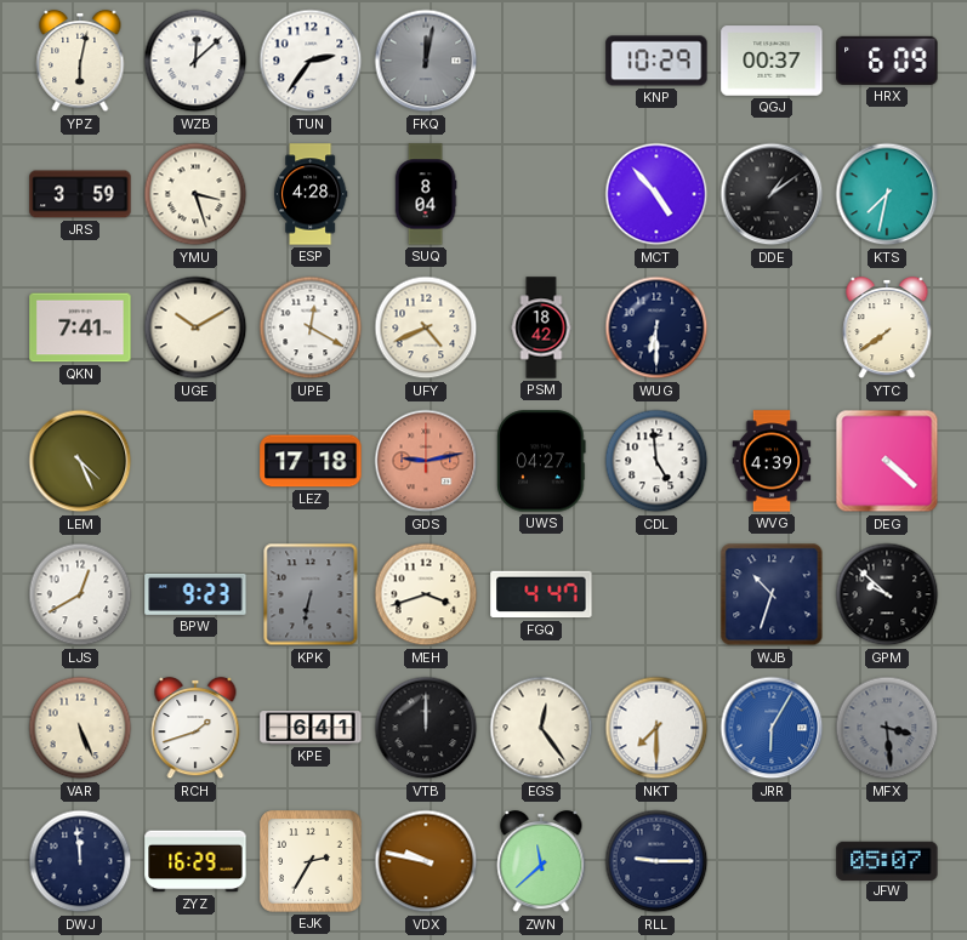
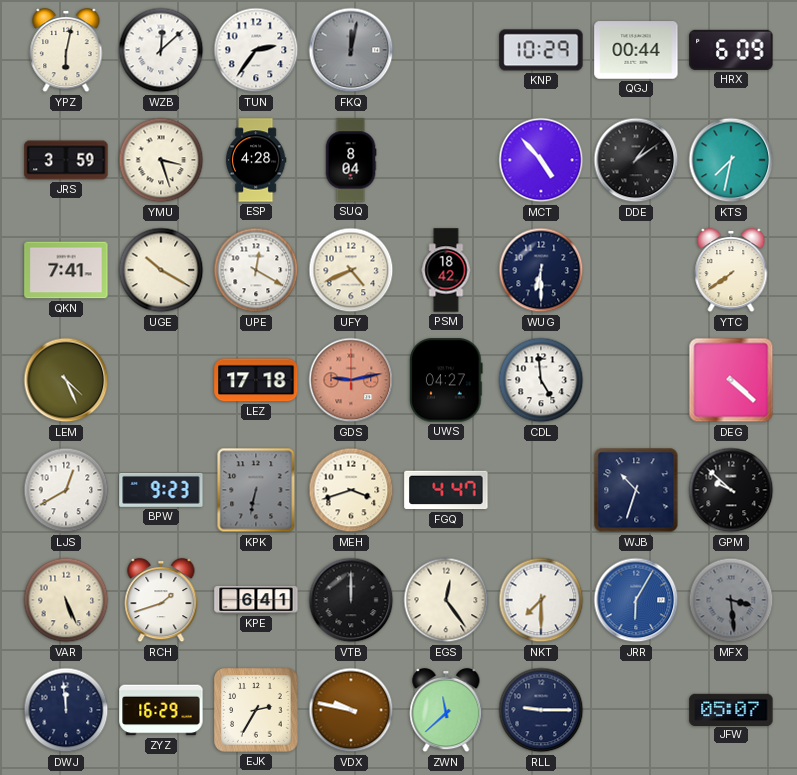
QGJ: 00:37 -> 00:44
UGE: 10:10 -> 10:20
WVG: 4:39 -> none
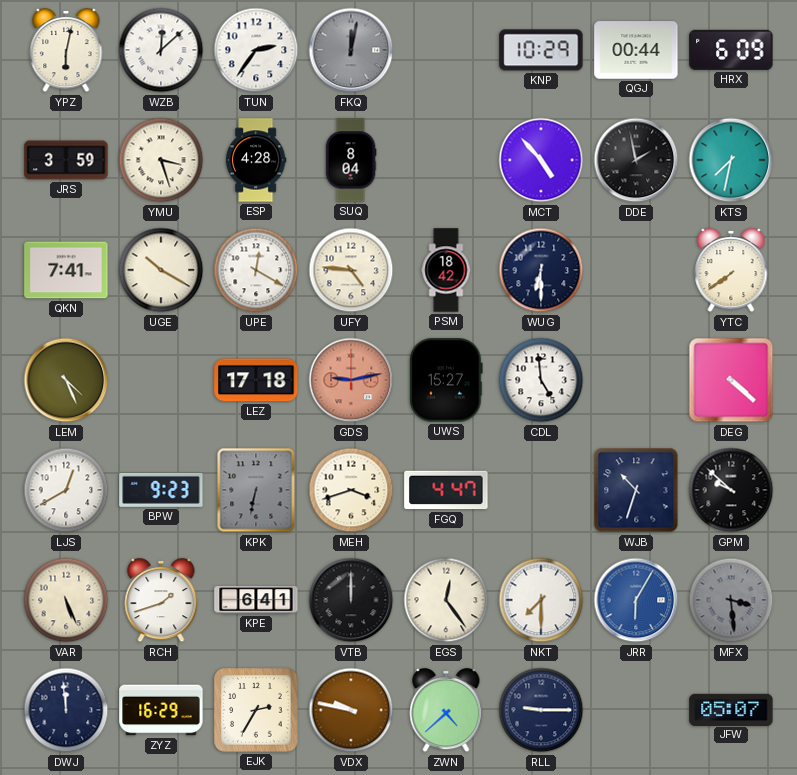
DDE: 1:09 -> 1:58
UFY: 4:41 -> 4:46
UWS: 04:27 -> 15:27
ZWN: 11:38 -> 4:38
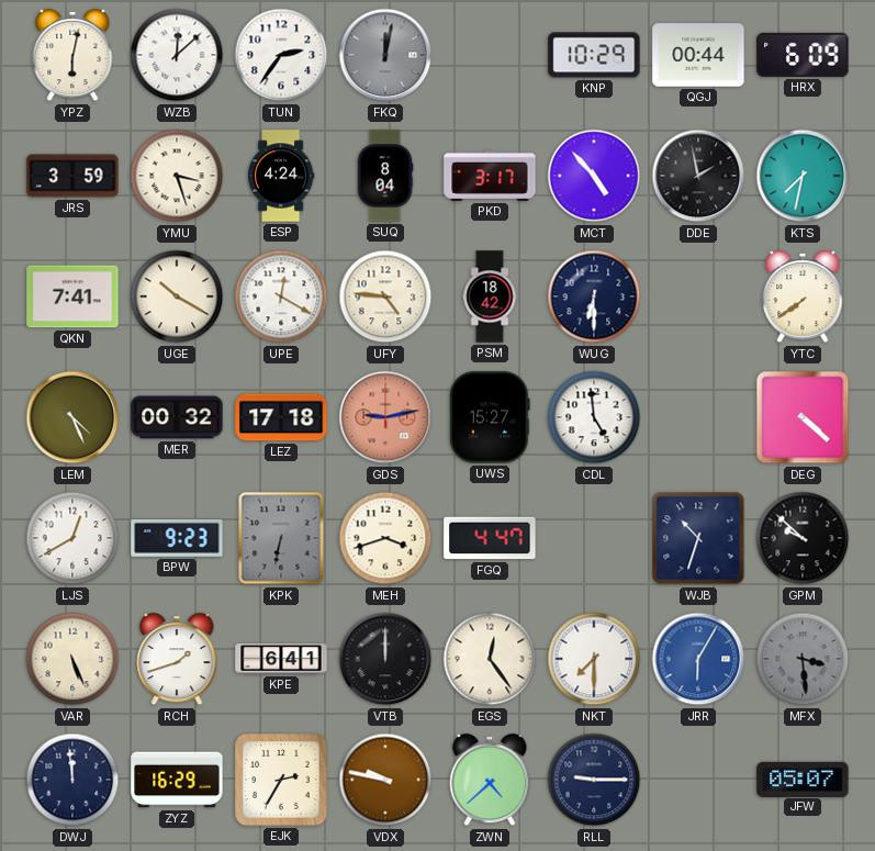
ESP: 4:28 -> 4:24
PKD: none -> 3:17
MER: none -> 00:32
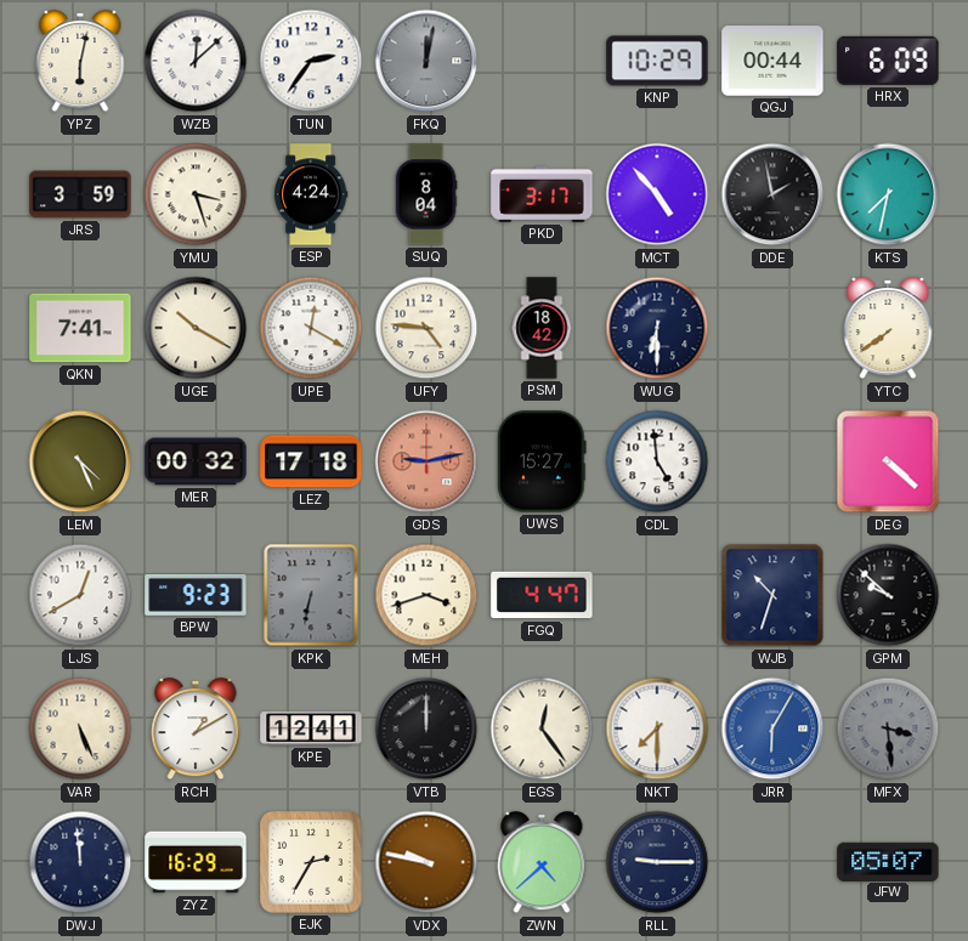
RCH: 1:42 -> 1:10
KPE: 6:41 -> 12:41
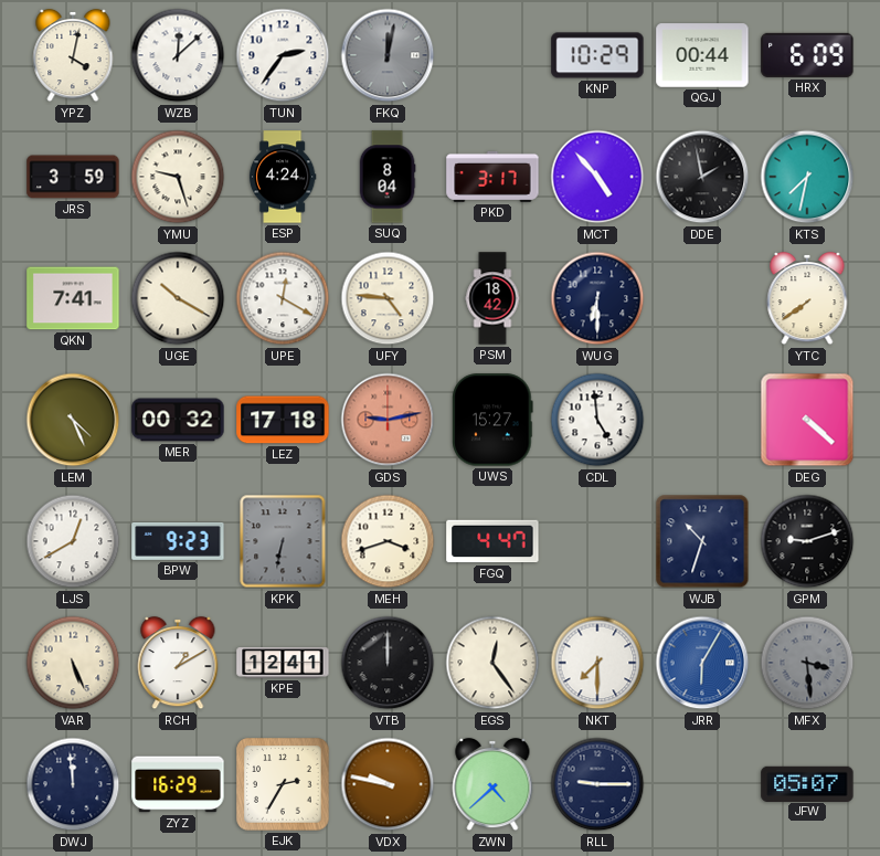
YPZ: 6:02 -> 4:02
YMU: 3:27 -> 9:27
GPM: 9:52 -> 9:12
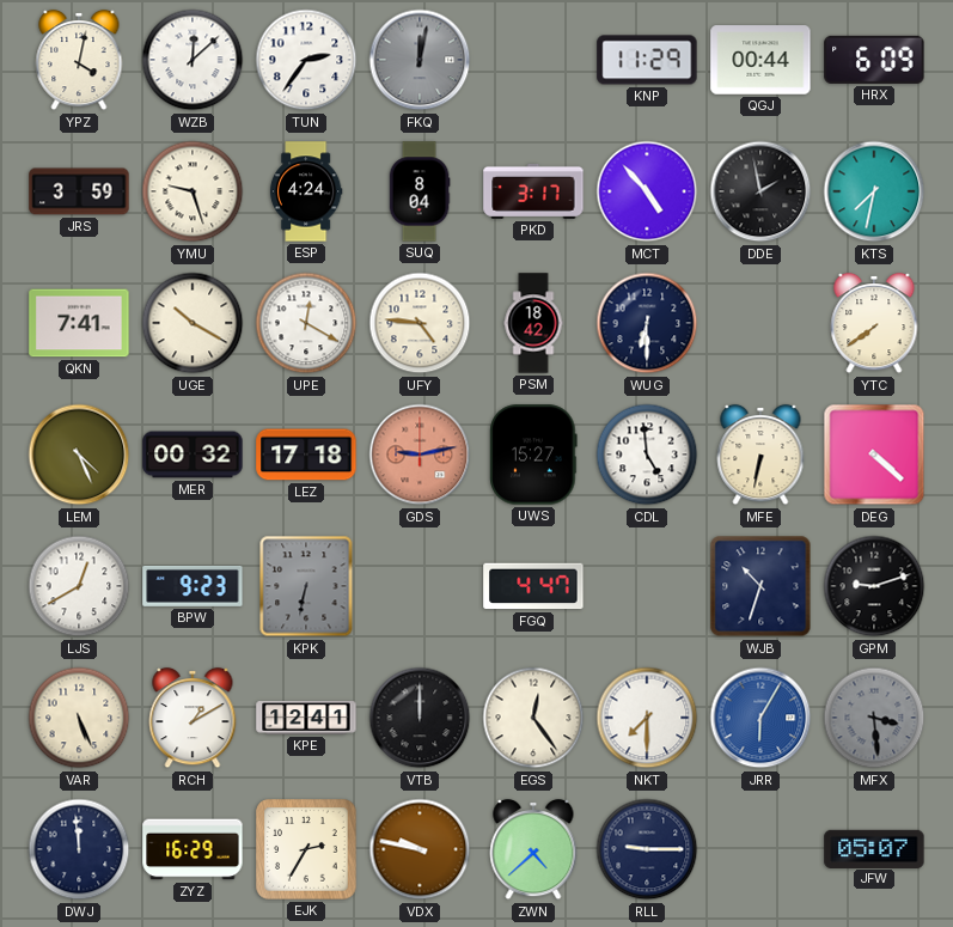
KNP: 10:29 -> 11:29
MFE: none -> 6:32
MEH: 3:42 -> none
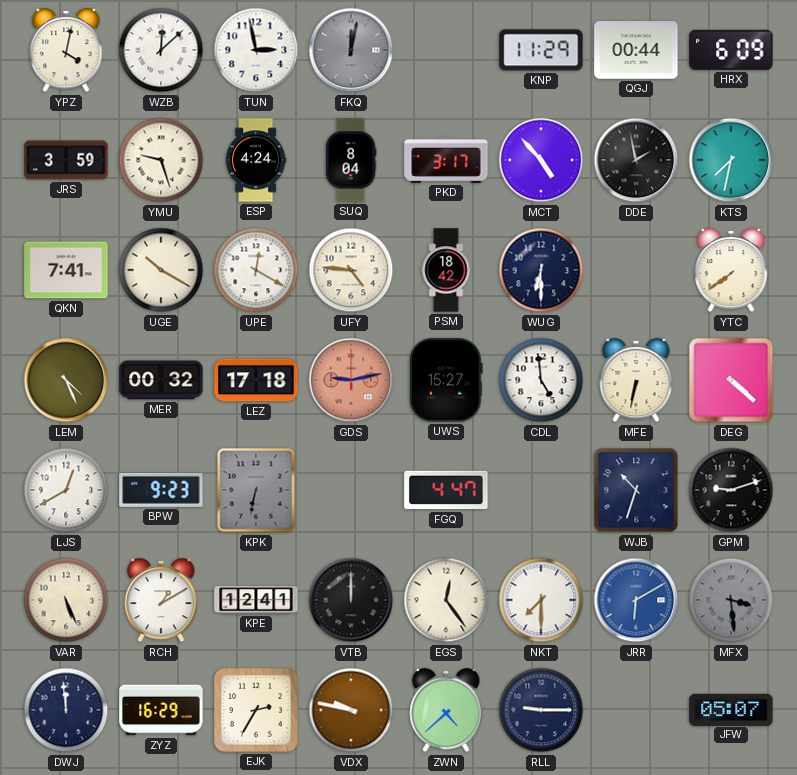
TUN: 2:36 -> 2:58
JRR: 6:05 -> 6:10
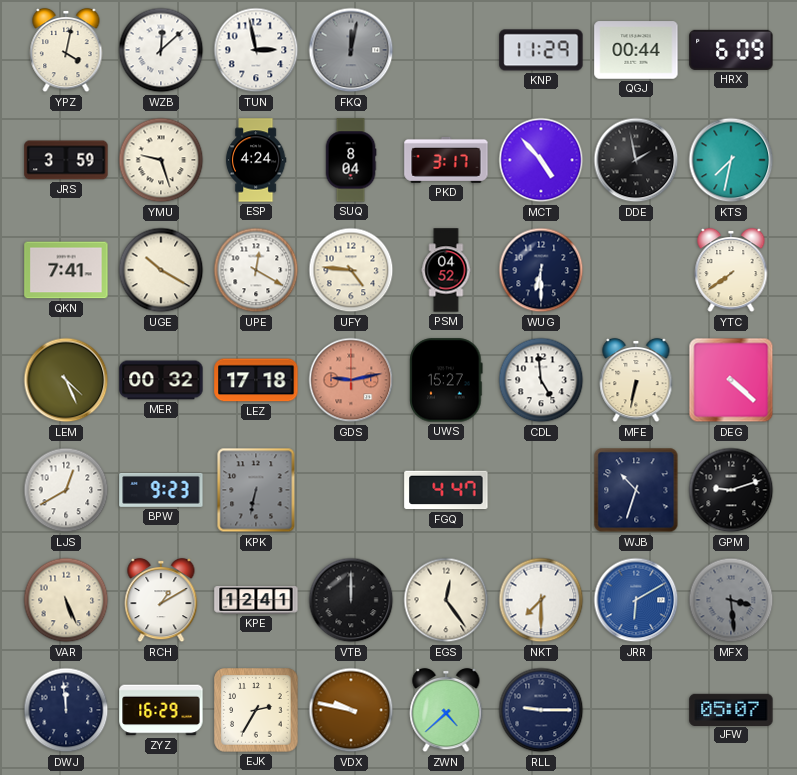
PSM: 18:42 -> 04:52
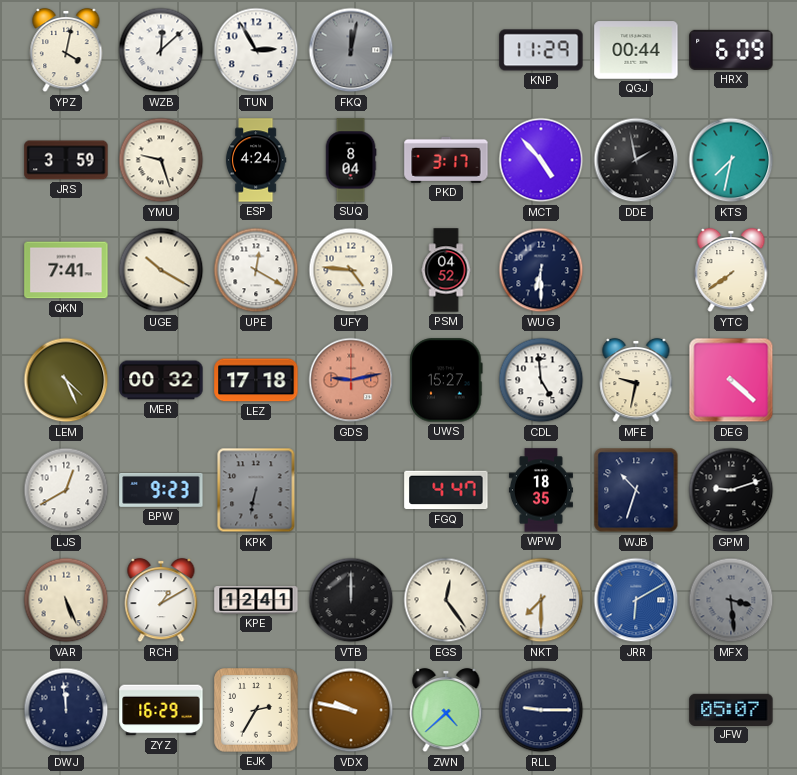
TUN: 2:58 -> 2:55
MFE: 6:32 -> 9:32
WPW: none -> 18:35
